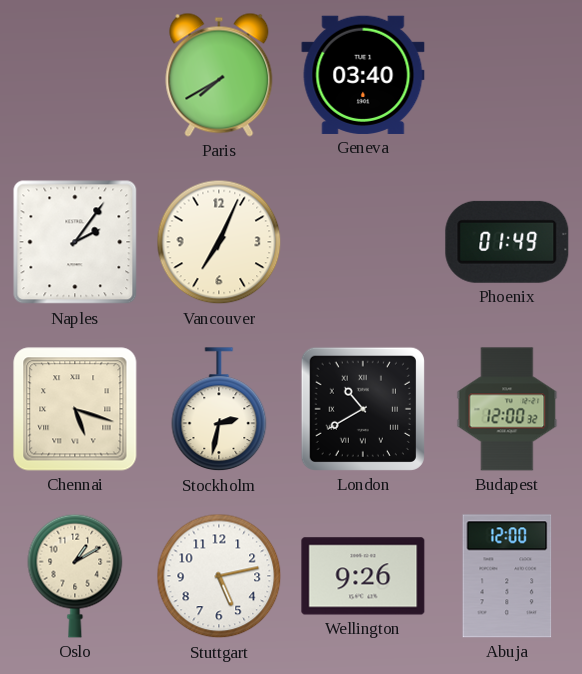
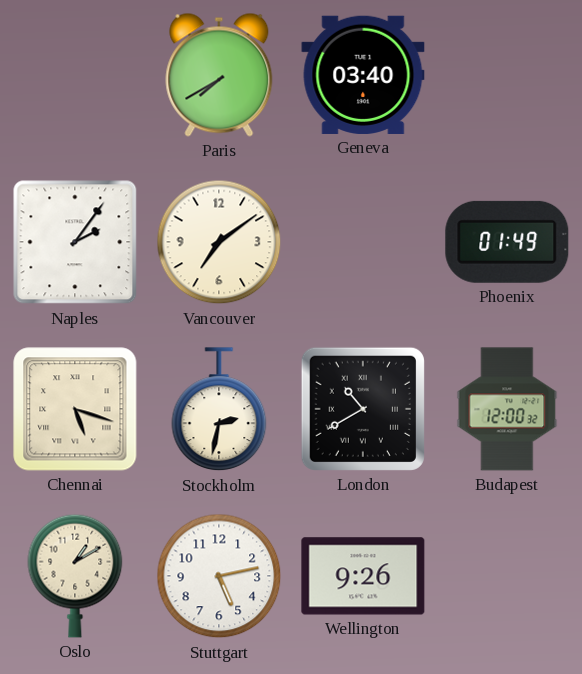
Vancouver: 7:04 -> 7:09
Abuja: 12:00 -> none
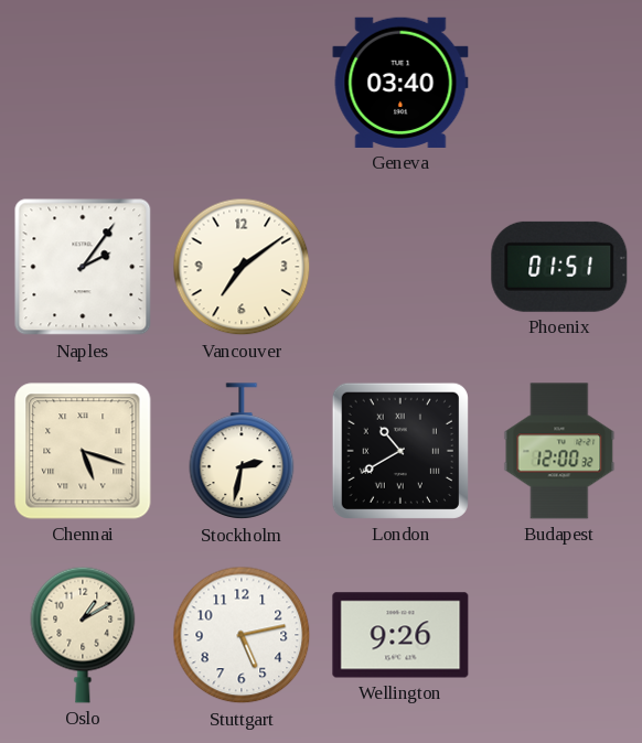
Paris: 7:40 -> none
Phoenix: 01:49 -> 01:51
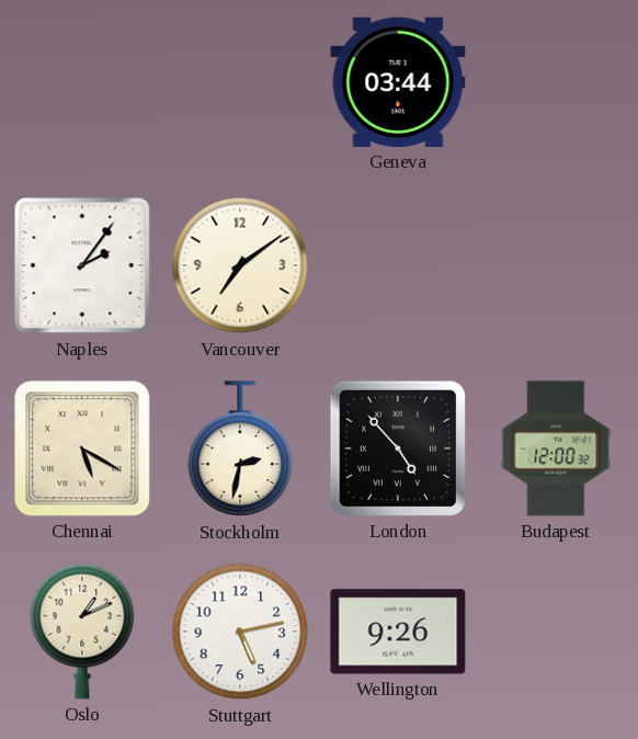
Geneva: 03:40 -> 03:44
Phoenix: 01:51 -> none
Chennai: 5:18 -> 5:20
London: 10:40 -> 4:53
Oslo: 1:10 -> 1:11
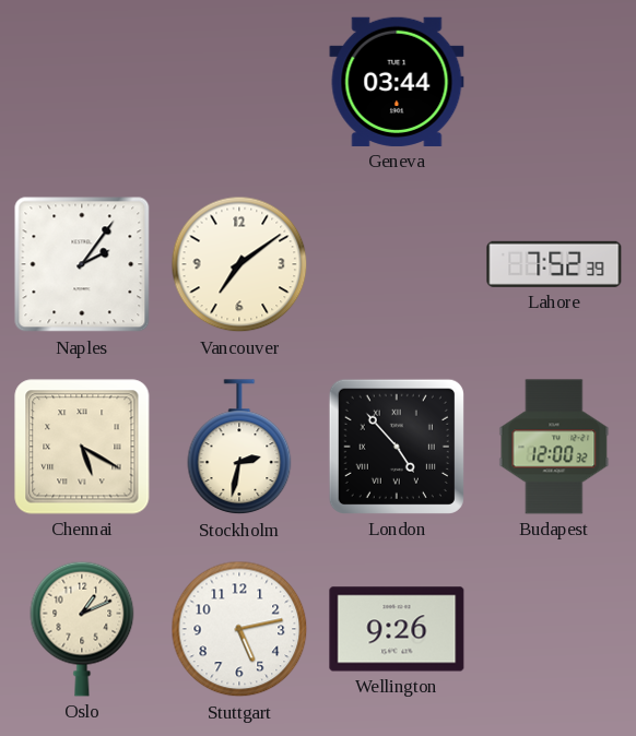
Lahore: none -> 7:52
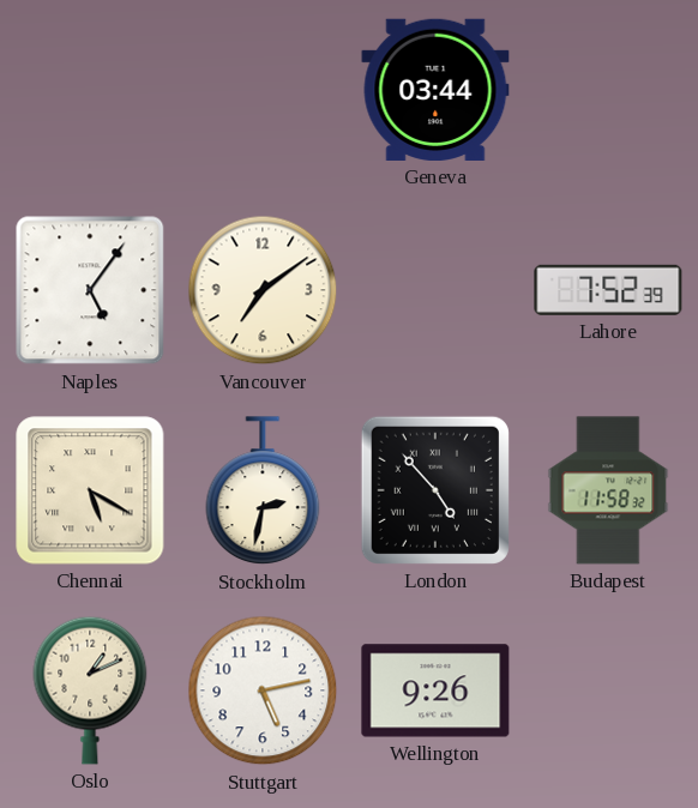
Naples: 2:06 -> 5:06
Budapest: 12:00 -> 11:58
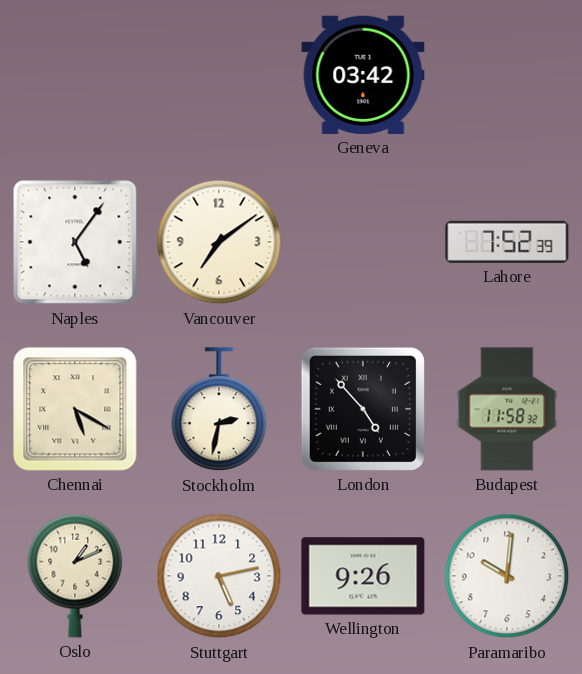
Geneva: 03:44 -> 03:42
Paramaribo: none -> 10:01
